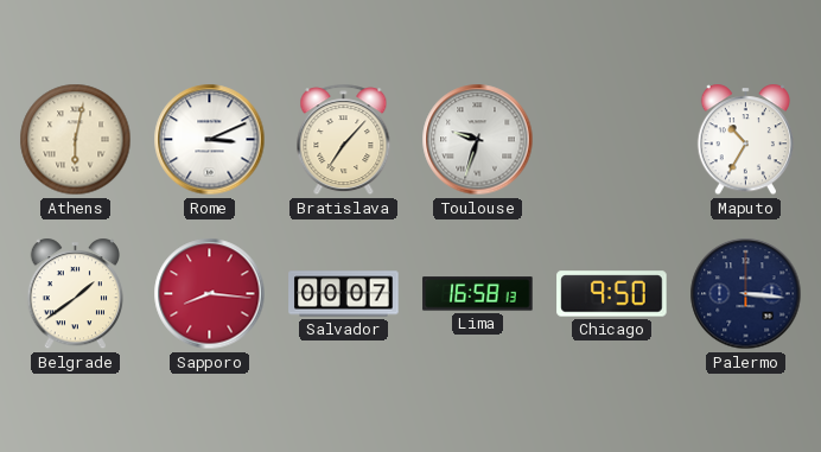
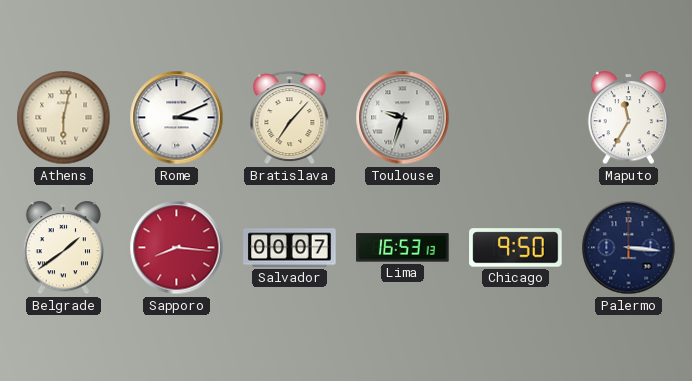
Maputo: 10:35 -> 11:35
Lima: 16:58 -> 16:53
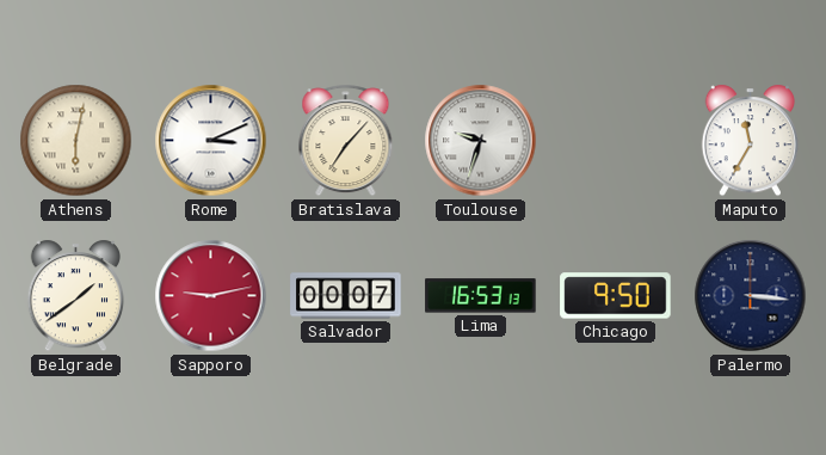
Sapporo: 8:16 -> 9:13
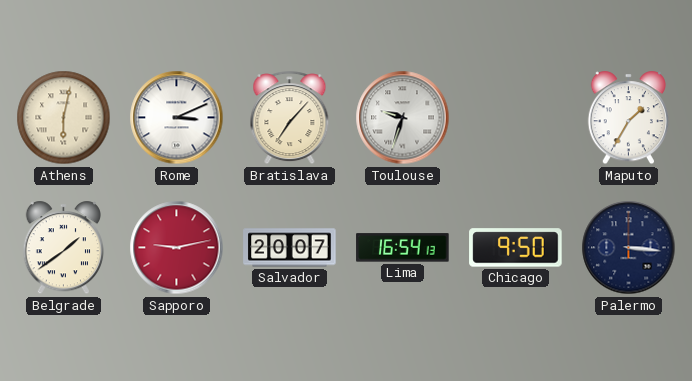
Maputo: 11:35 -> 1:35
Salvador: 00:07 -> 20:07
Lima: 16:53 -> 16:54
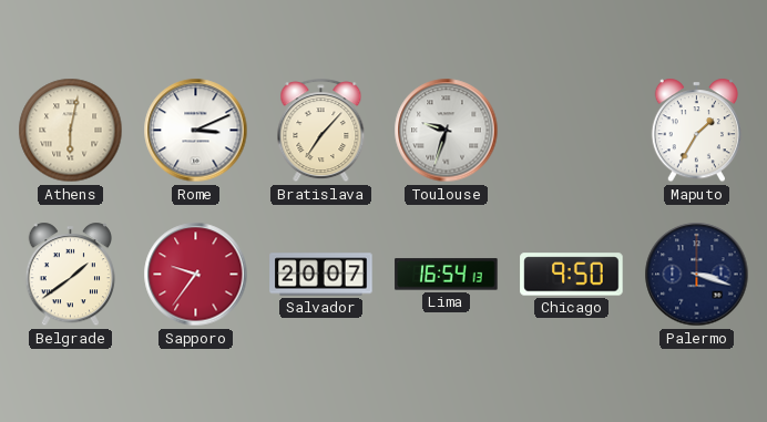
Sapporo: 9:13 -> 9:36
Palermo: 3:16 -> 3:18
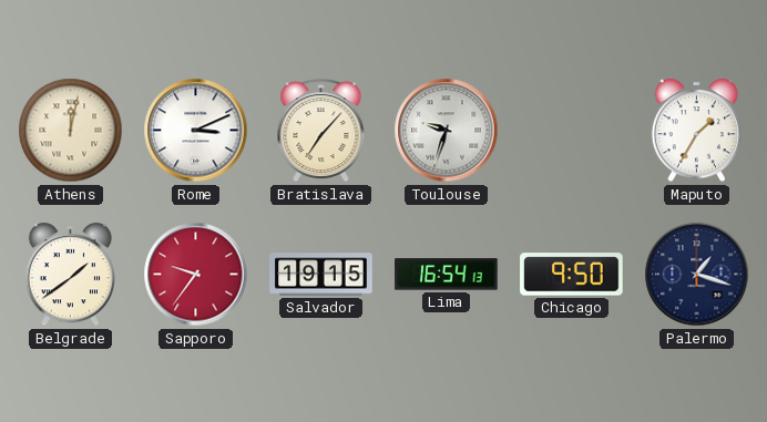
Athens: 6:02 -> 12:02
Salvador: 20:07 -> 19:15
Palermo: 3:18 -> 1:18
